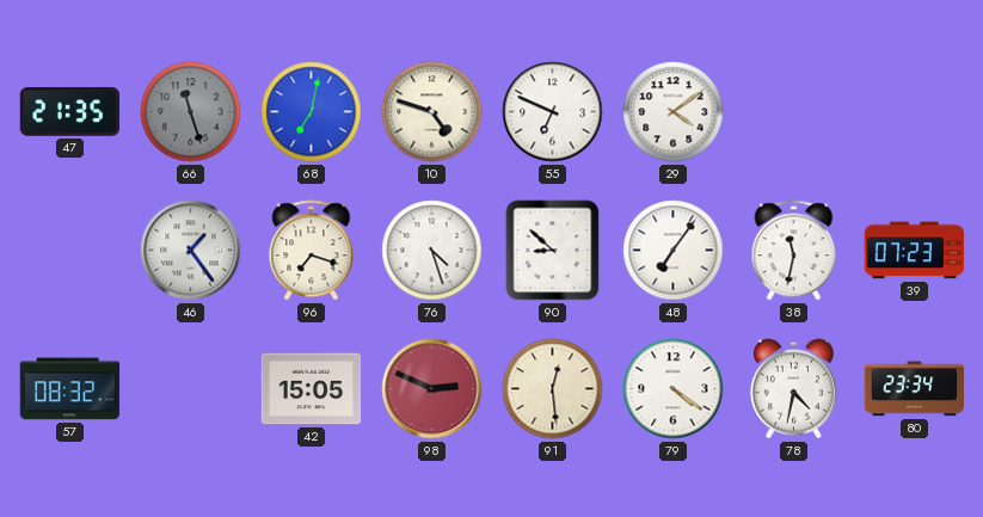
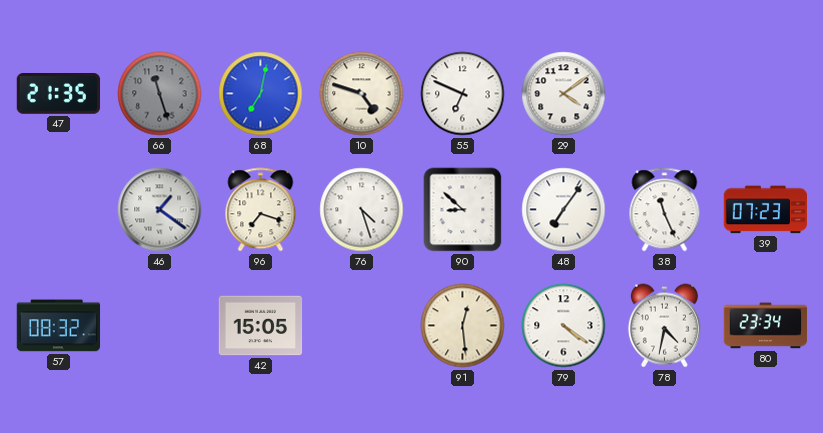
46: 1:24 -> 1:21
38: 11:32 -> 11:26
98: 2:49 -> none
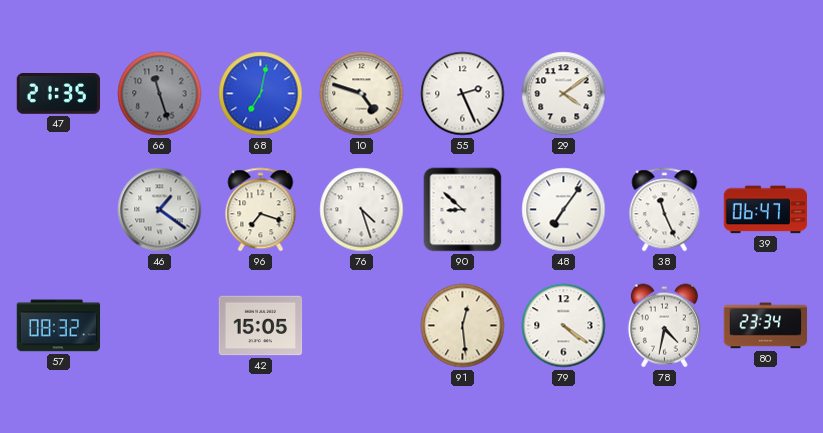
55: 6:49 -> 2:26
39: 07:23 -> 06:47
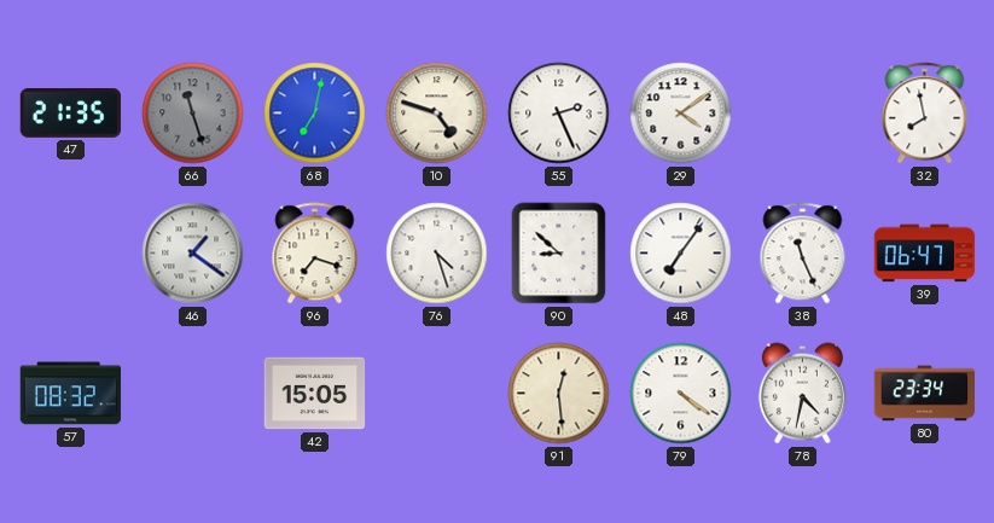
32: none -> 7:58
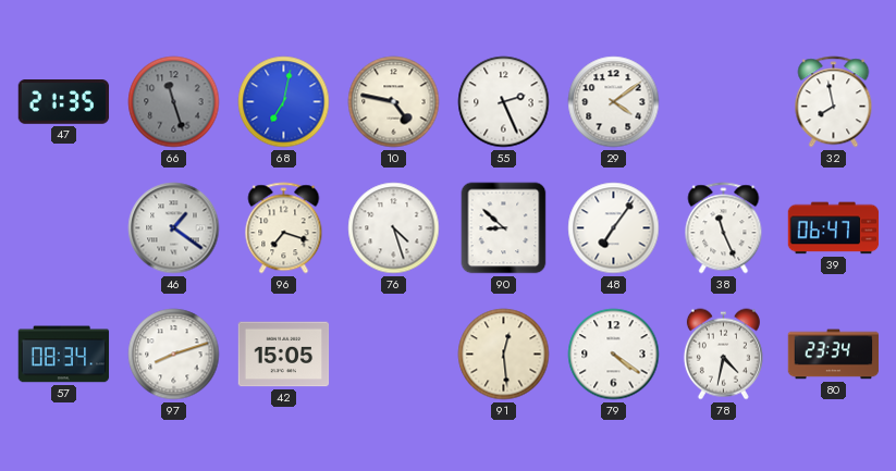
10: 4:48 -> 4:47
57: 08:32 -> 08:34
97: none -> 8:12
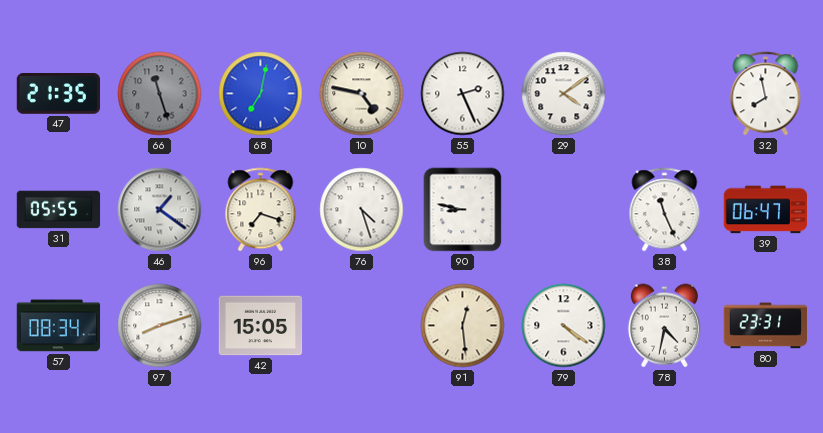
31: none -> 05:55
90: 8:52 -> 8:47
48: 7:06 -> none
80: 23:34 -> 23:31
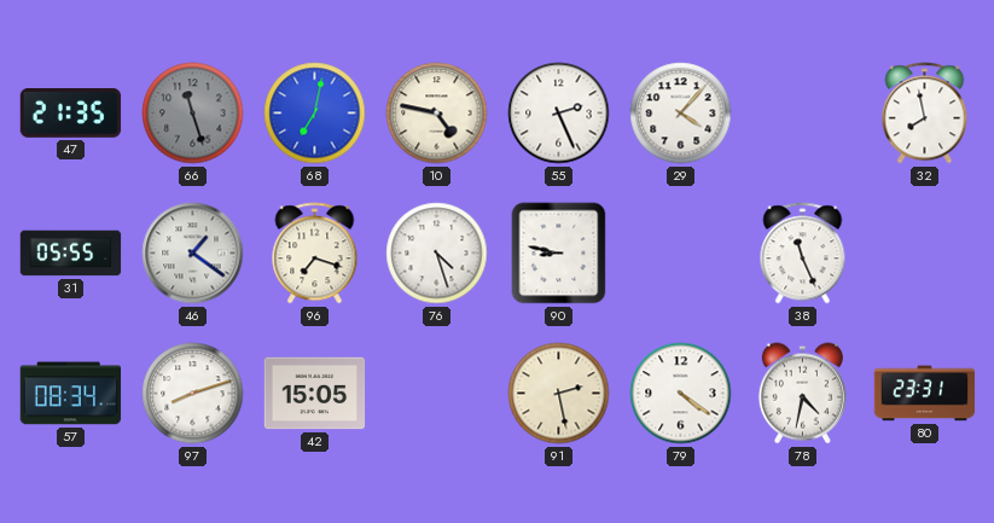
29: 4:09 -> 4:07
39: 06:47 -> none
91: 12:29 -> 2:28
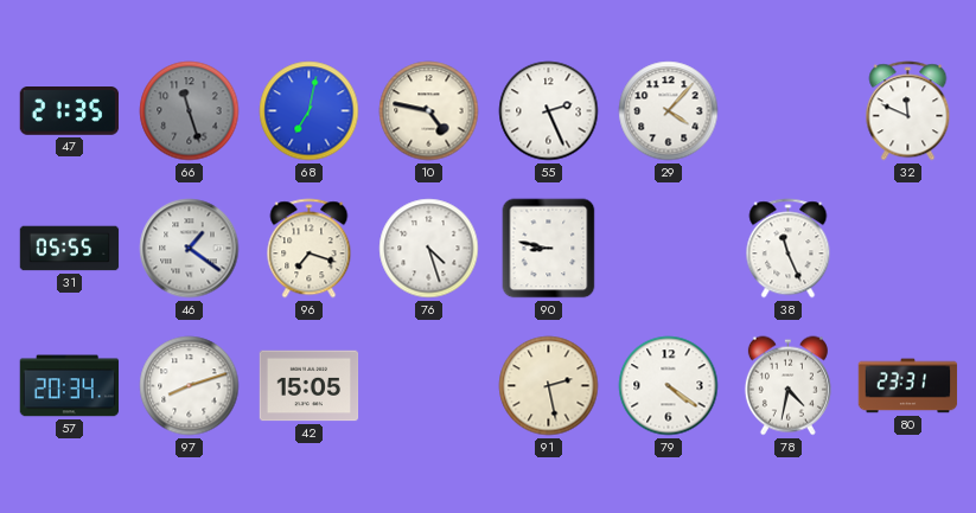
32: 7:58 -> 11:49
57: 08:34 -> 20:34
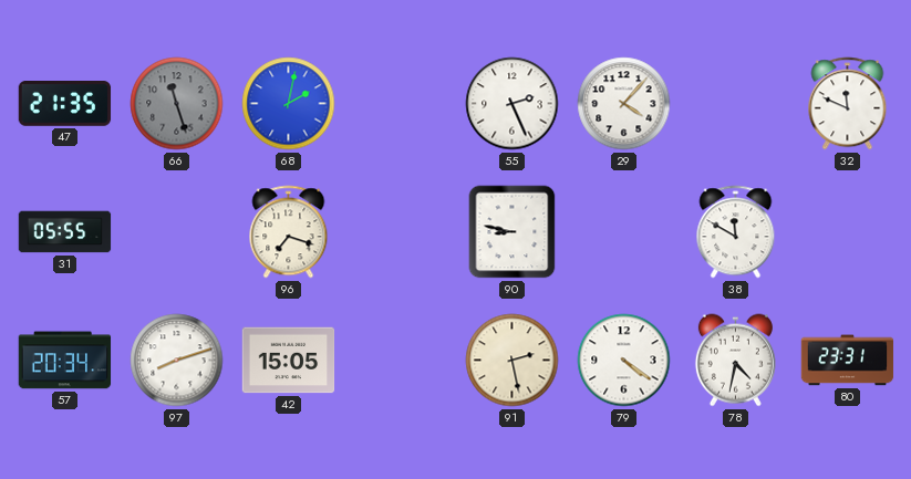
68: 7:02 -> 2:02
10: 4:47 -> none
46: 1:21 -> none
76: 4:27 -> none
38: 11:26 -> 11:50
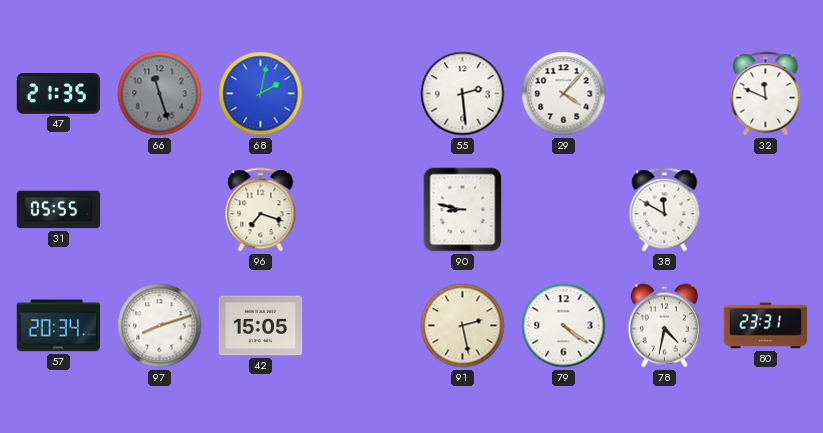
55: 2:26 -> 2:29
